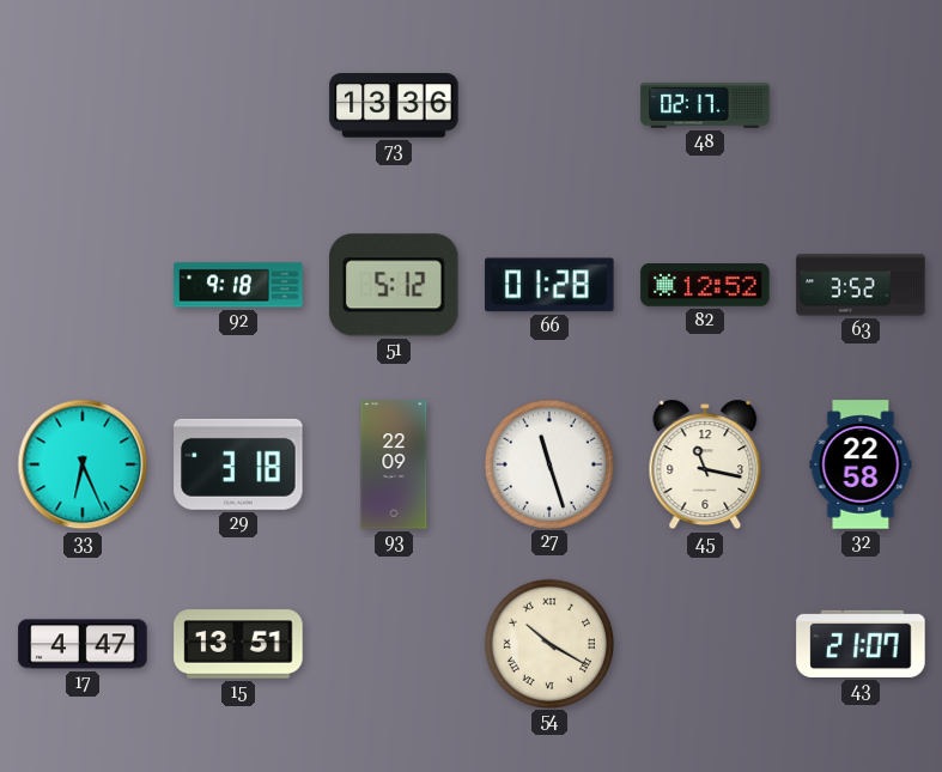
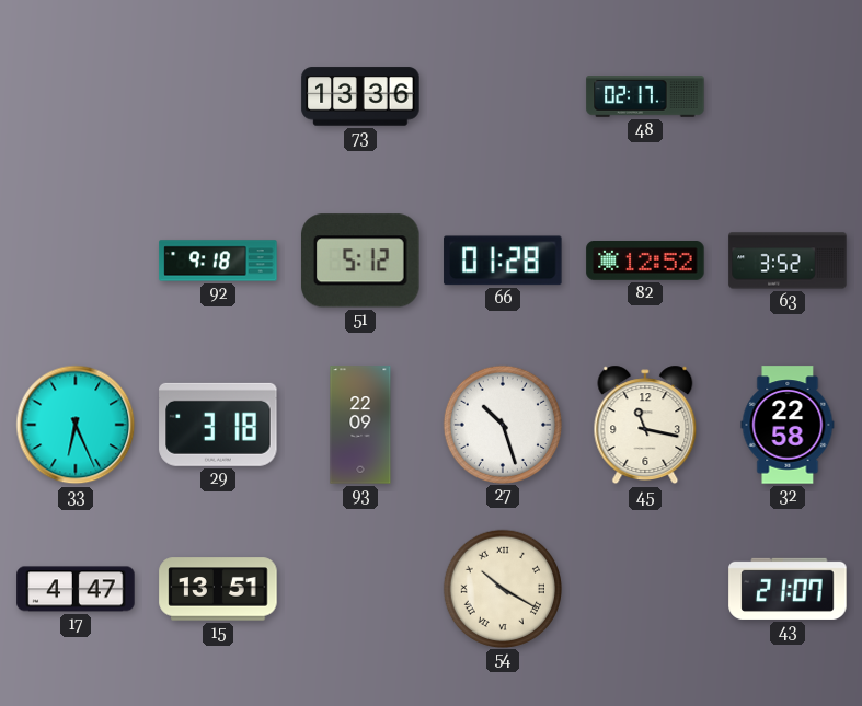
27: 11:27 -> 10:27
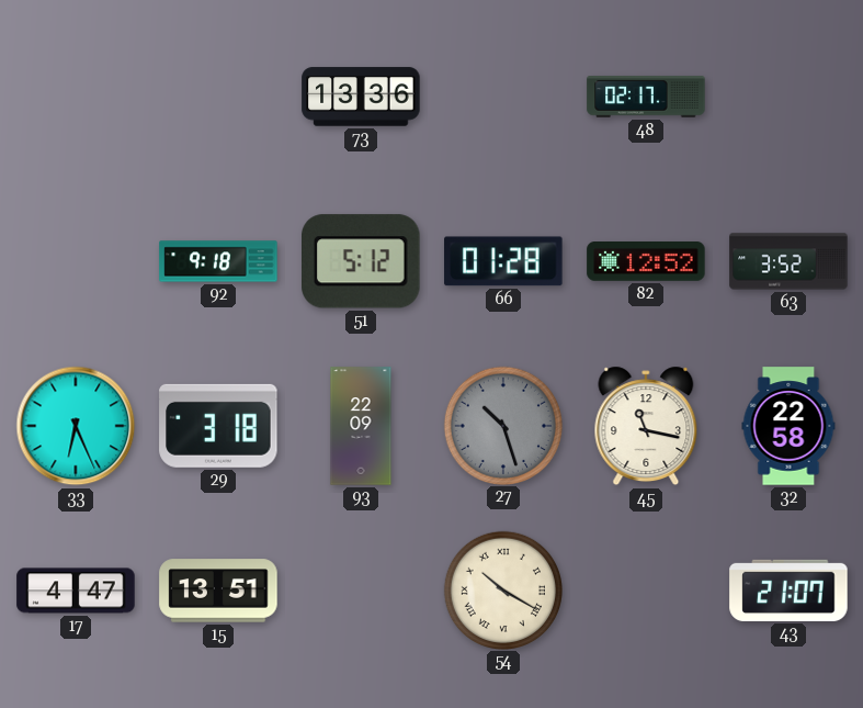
27 dial: white -> grey
